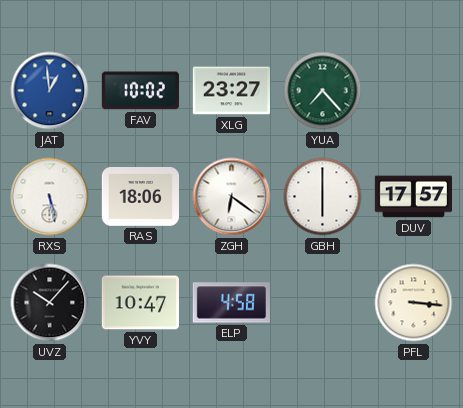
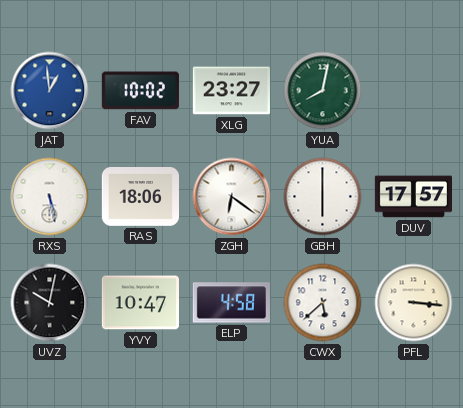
YUA: 7:23 -> 8:02
UVZ: 10:07 -> 10:02
CWX: none -> 5:38
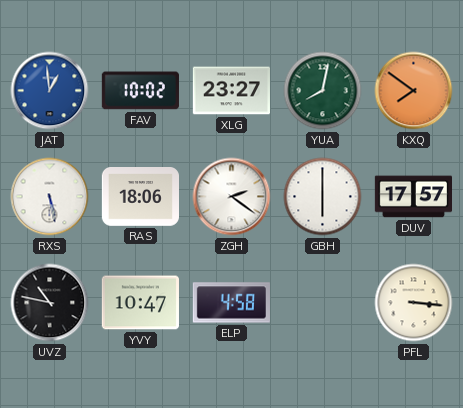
KXQ: none -> 7:51
ZGH: 6:21 -> 2:21
UVZ: 10:02 -> 10:47
CWX: 5:38 -> none
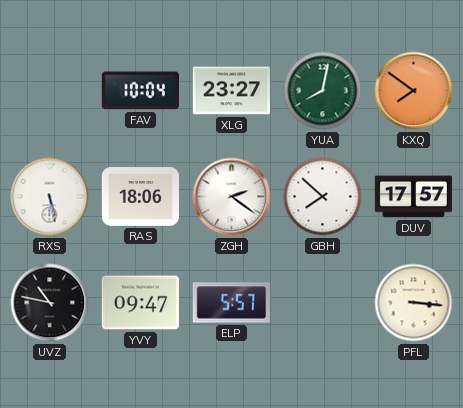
JAT: 12:59 -> none
FAV: 10:02 -> 10:04
GBH: 6:00 -> 7:52
YVY: 10:47 -> 09:47
ELP: 4:58 -> 5:57
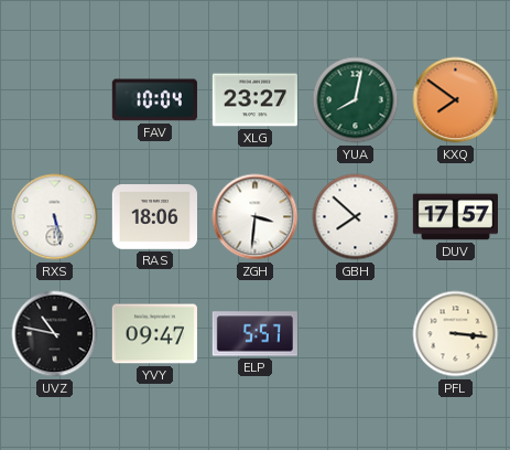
ZGH: 2:21 -> 3:31
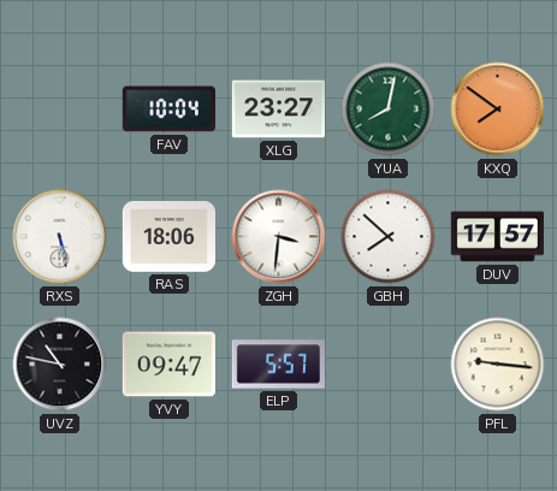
PFL: 3:16 -> 9:16
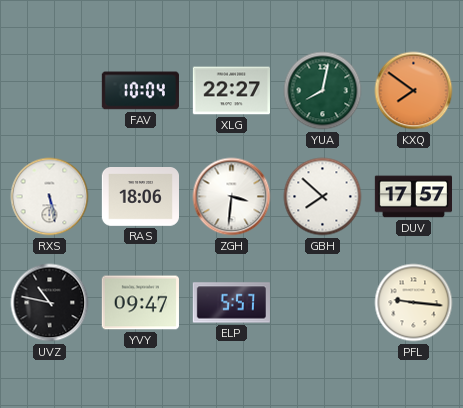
XLG: 23:27 -> 22:27
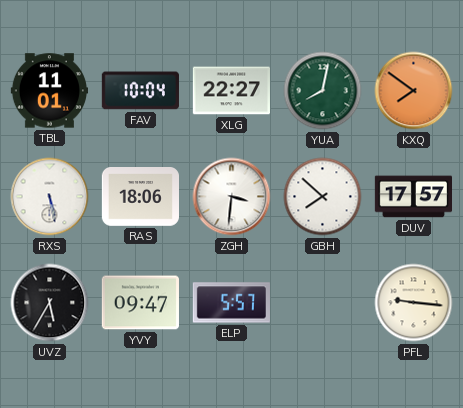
TBL: none -> 11:01
UVZ: 10:47 -> 5:35
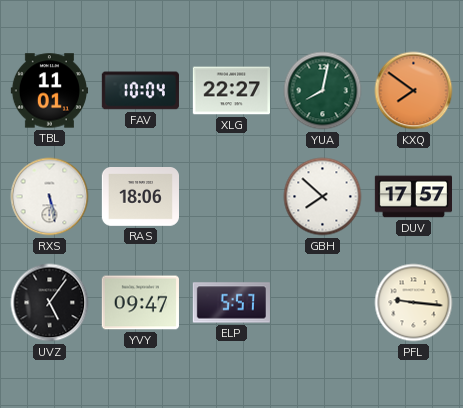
ZGH: 3:31 -> none
UVZ: 5:35 -> 5:06
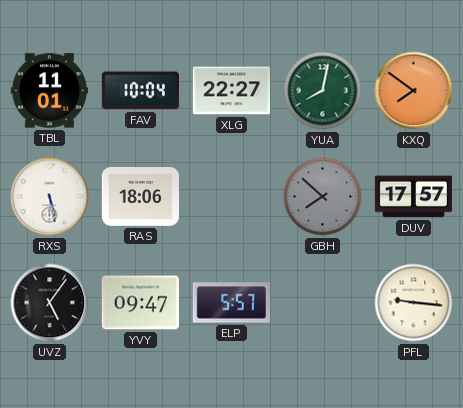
GBH dial: white -> grey
